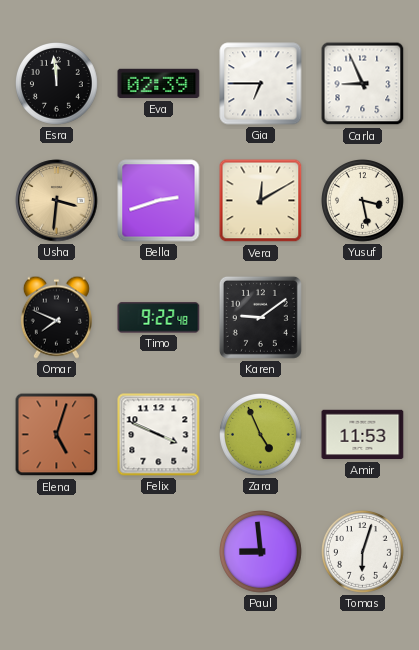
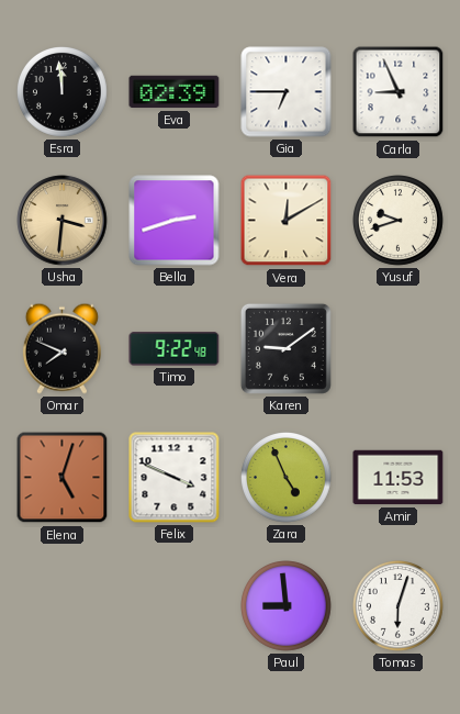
Yusuf: 3:28 -> 9:42
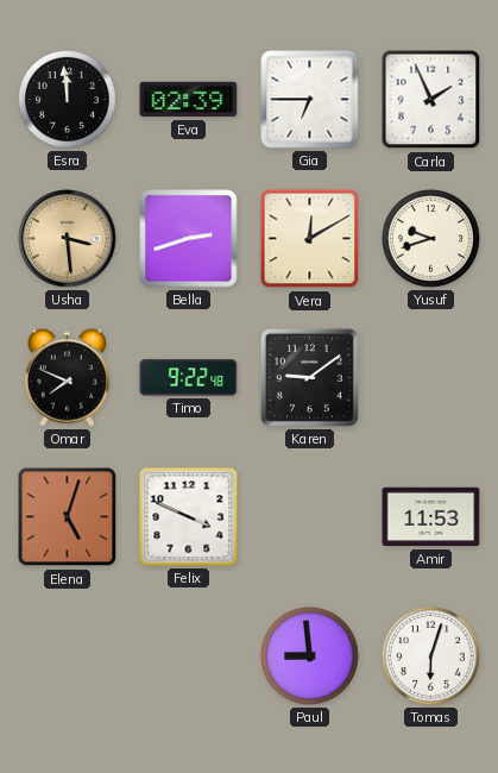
Carla: 8:56 -> 1:56
Usha: 3:31 -> 3:29
Zara: 4:56 -> none
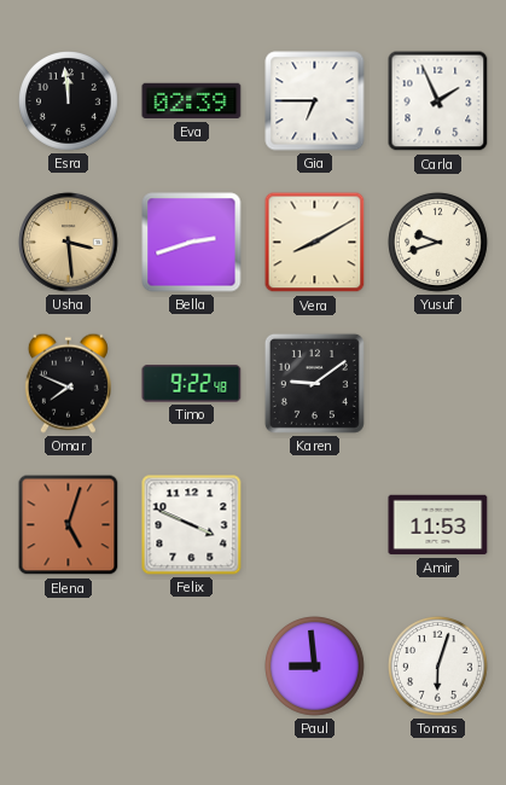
Vera: 12:10 -> 8:10
